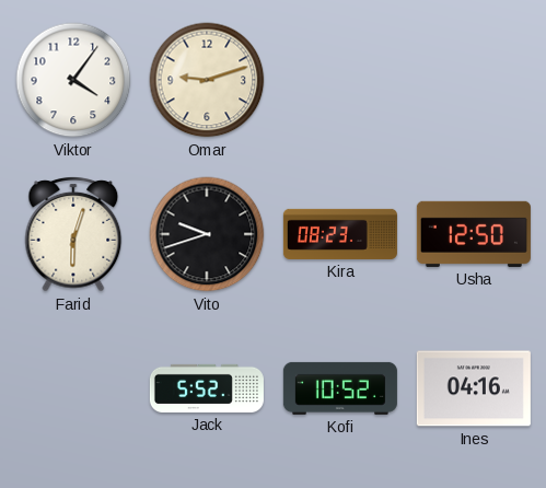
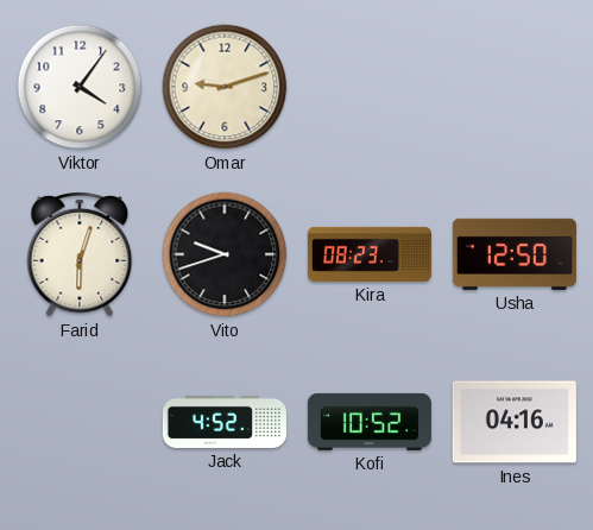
Jack: 5:52 -> 4:52
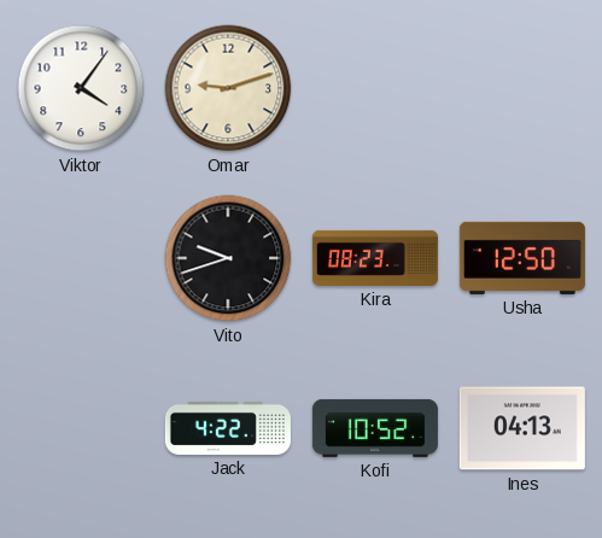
Farid: 6:03 -> none
Jack: 4:52 -> 4:22
Ines: 04:16 -> 04:13
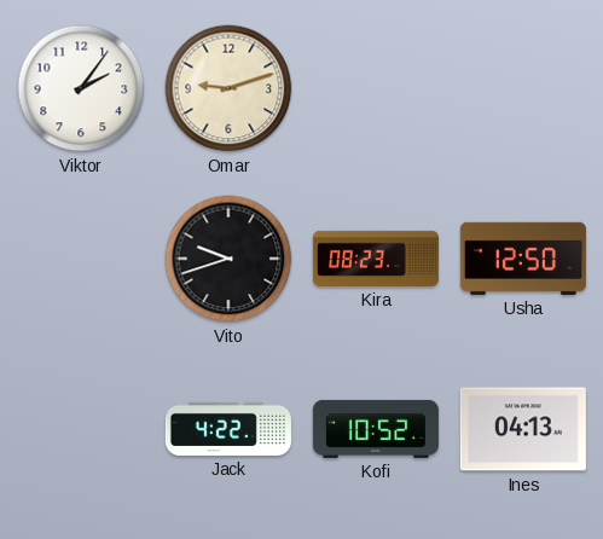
Viktor: 4:06 -> 2:06
